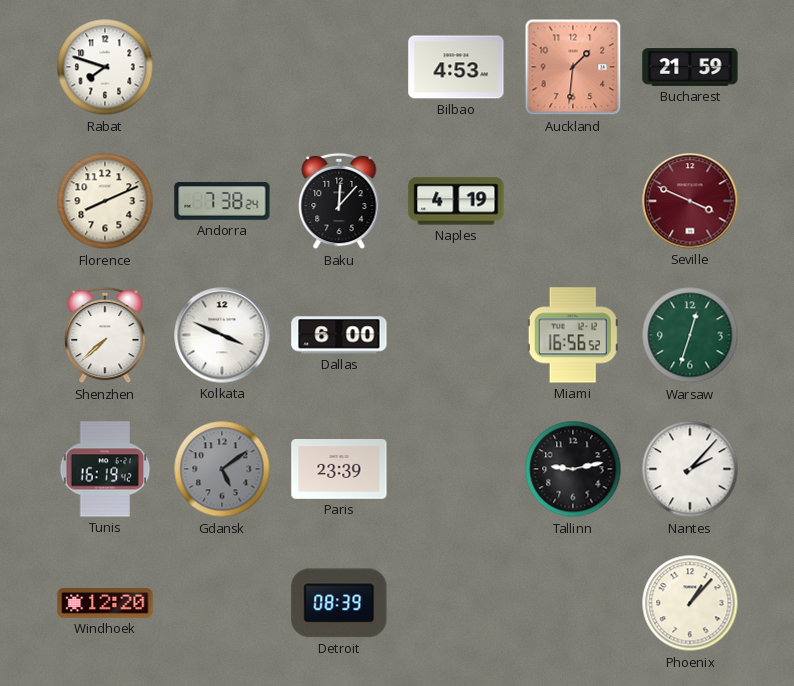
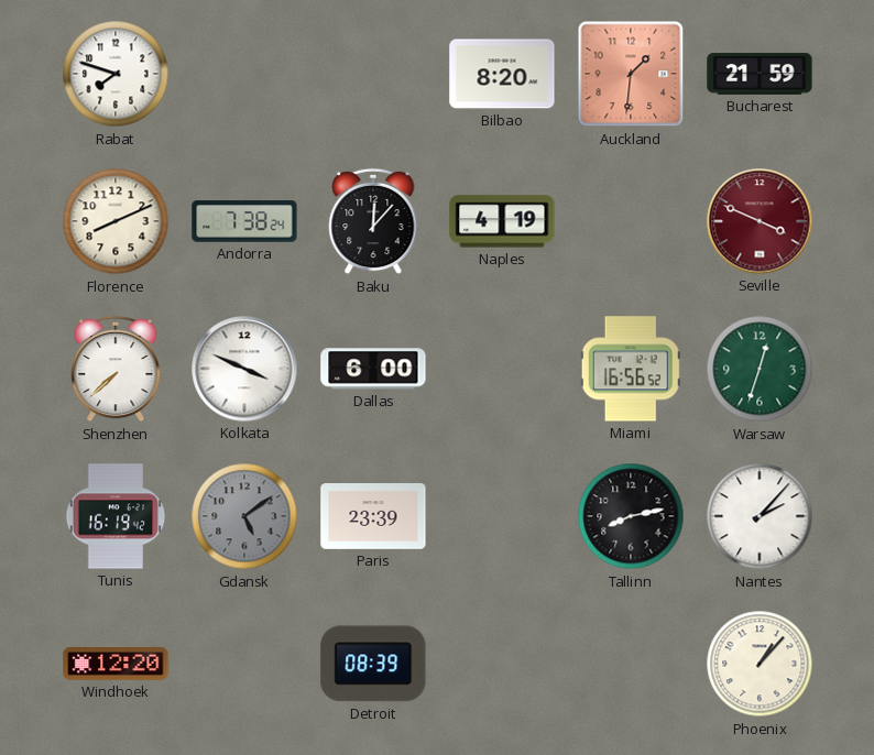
Bilbao: 4:53 -> 8:20
Tallinn: 9:13 -> 8:13
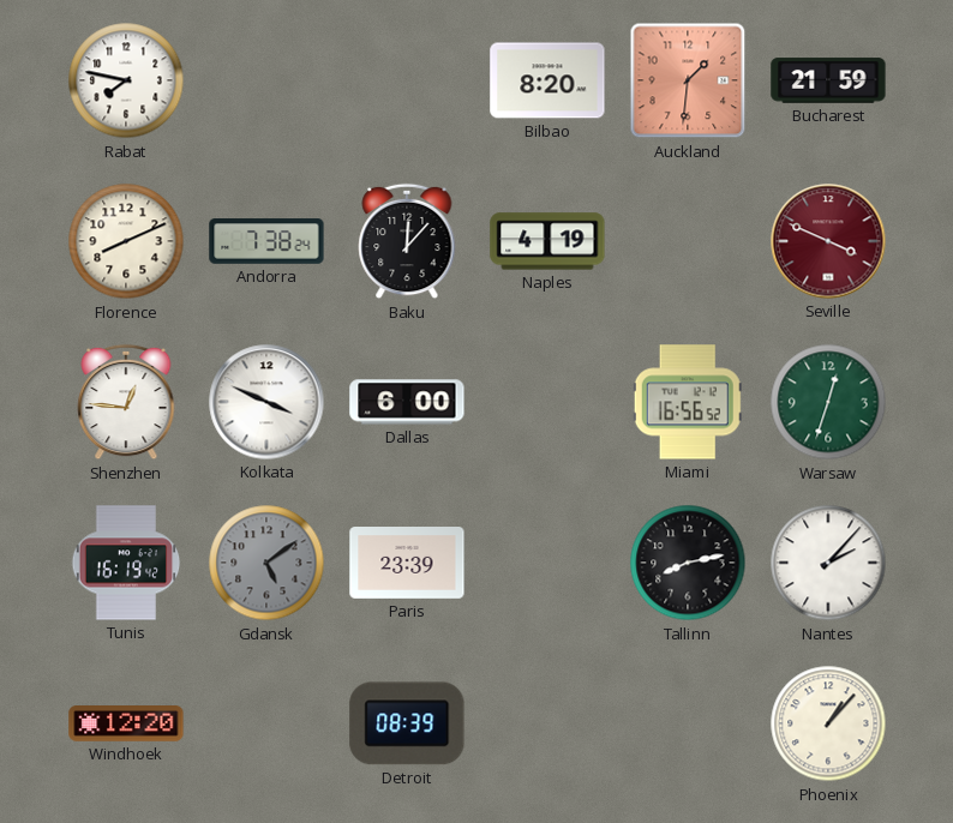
Rabat: 7:48 -> 7:47
Shenzhen: 7:38 -> 12:46
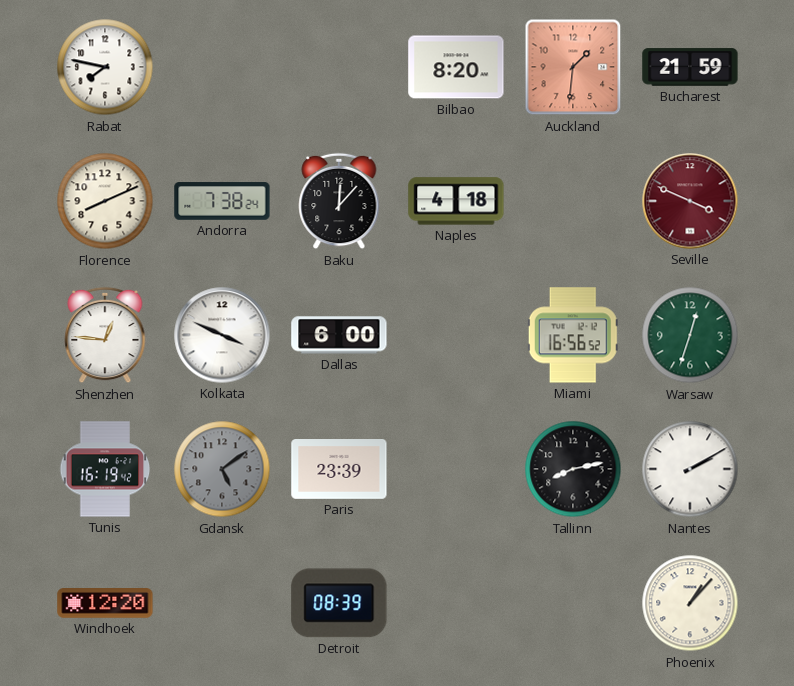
Naples: 4:19 -> 4:18
Nantes: 2:07 -> 2:10
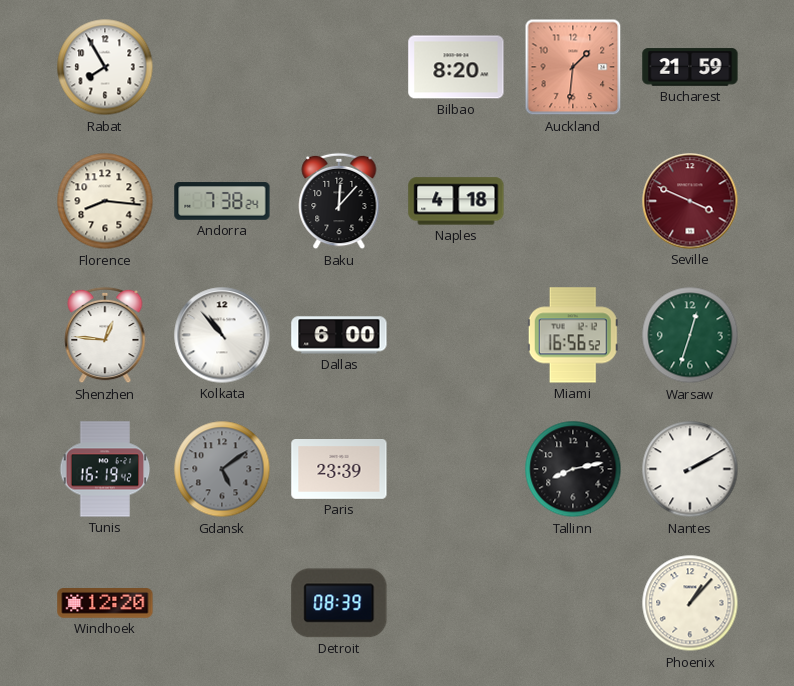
Rabat: 7:47 -> 7:55
Florence: 8:11 -> 8:16
Kolkata: 3:49 -> 10:53
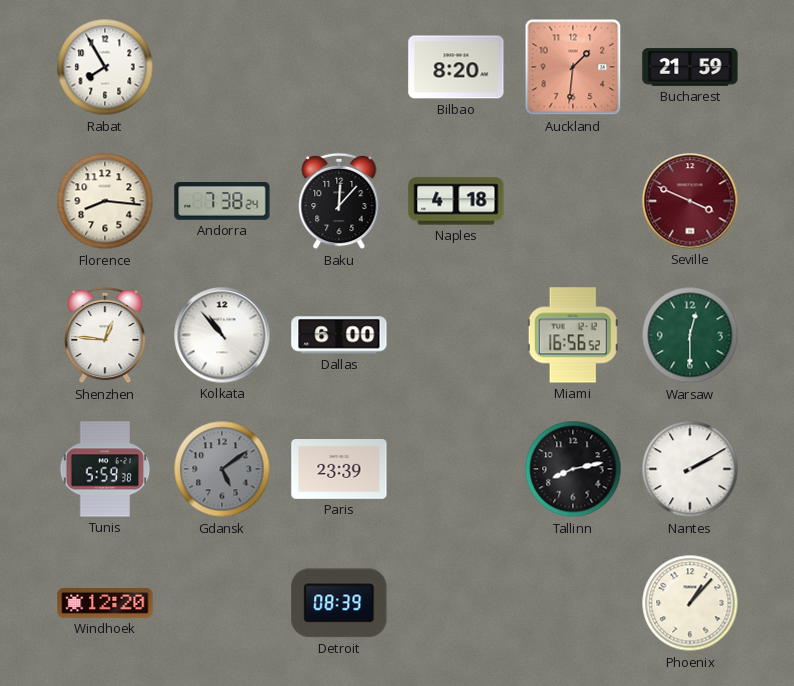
Warsaw: 12:33 -> 12:30
Tunis: 16:19 -> 5:59
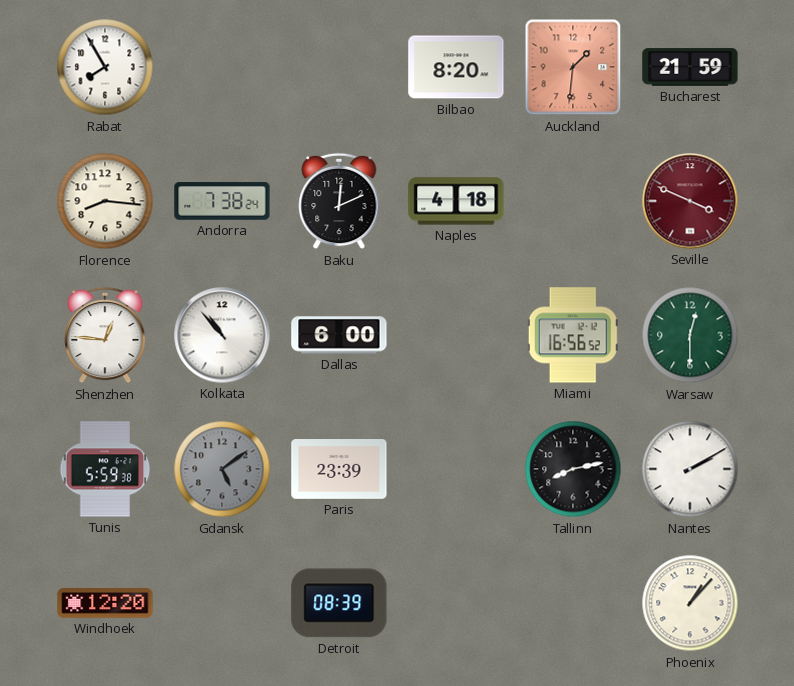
Baku: 12:07 -> 12:11
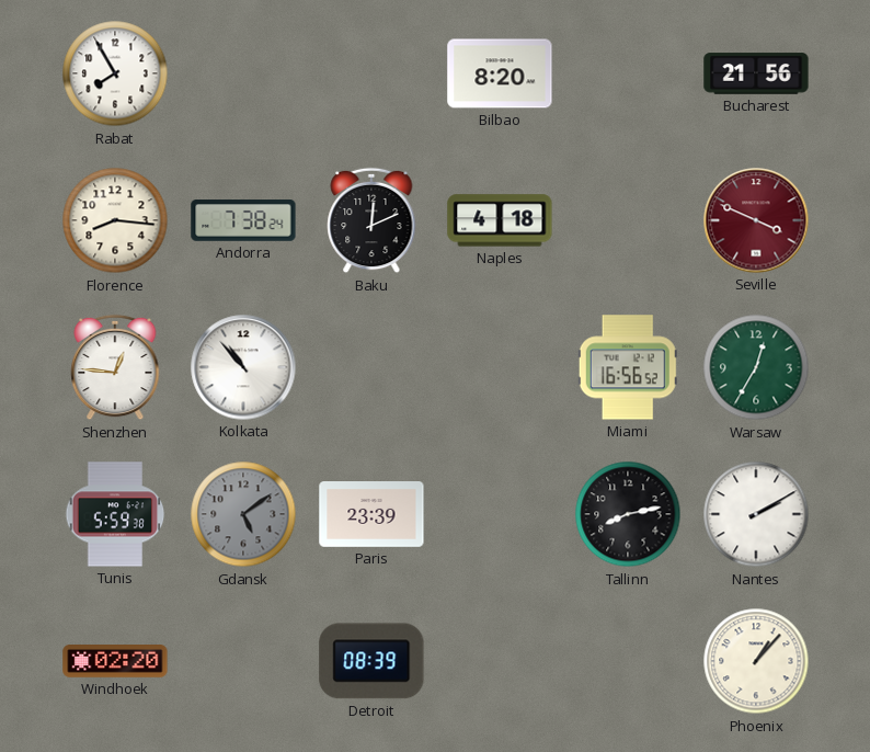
Auckland: 1:31 -> none
Bucharest: 21:59 -> 21:56
Dallas: 6:00 -> none
Warsaw: 12:30 -> 12:35
Windhoek: 12:20 -> 02:20
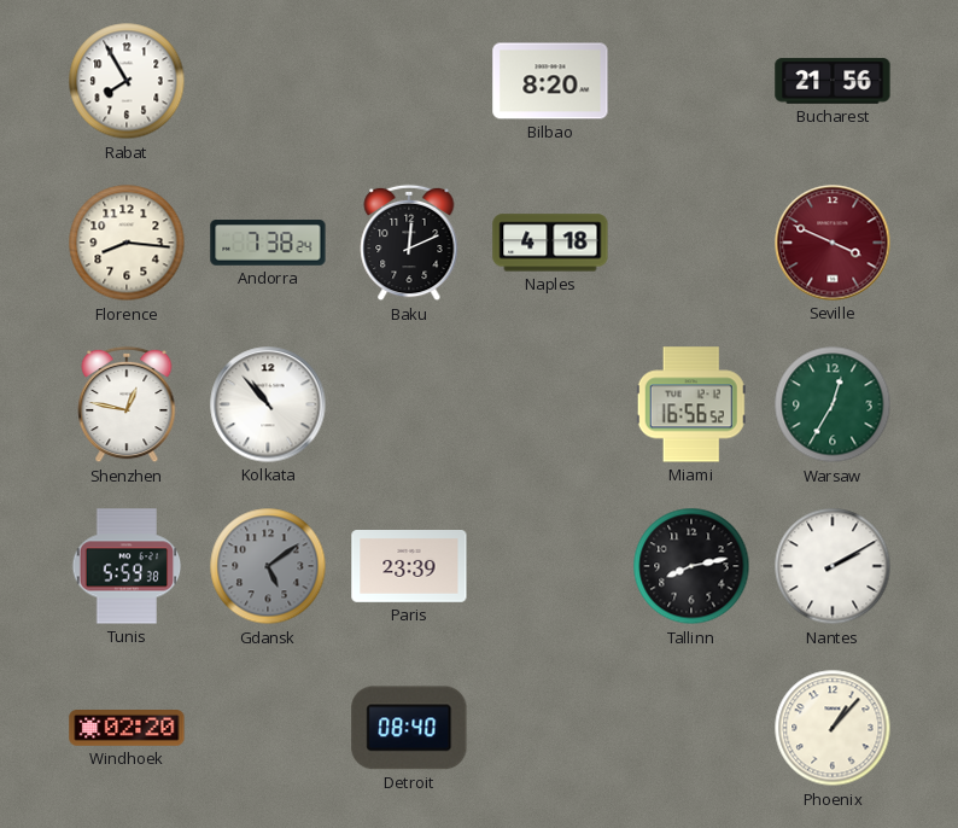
Shenzhen: 12:46 -> 12:47
Detroit: 08:39 -> 08:40
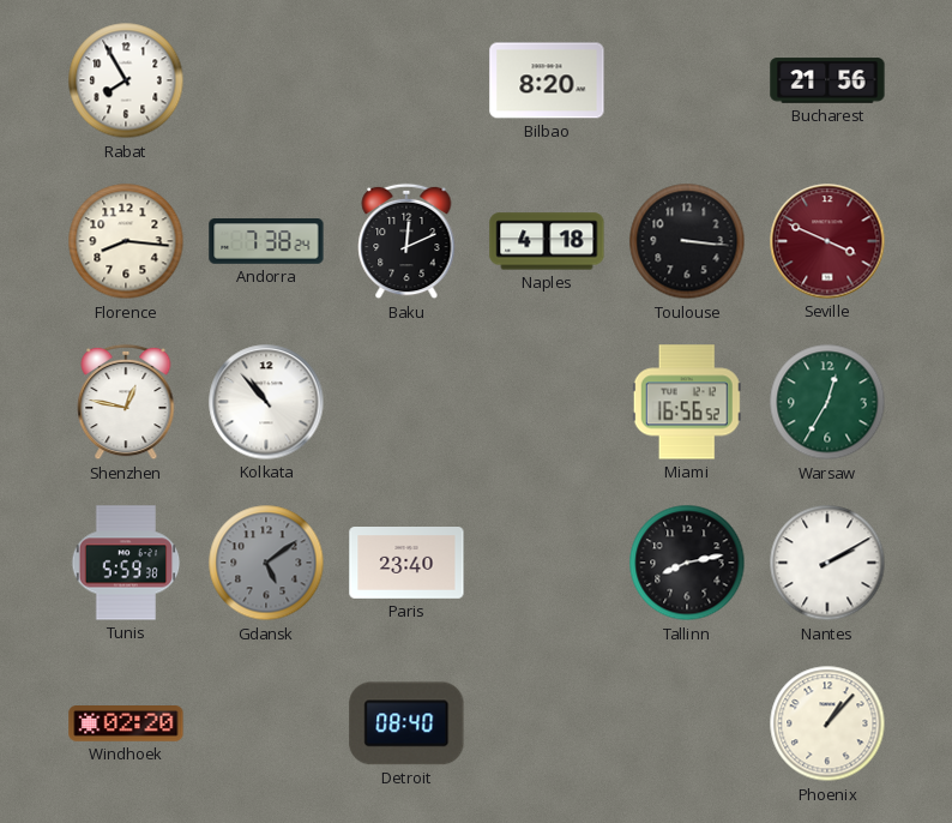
Toulouse: none -> 3:16
Paris: 23:39 -> 23:40
